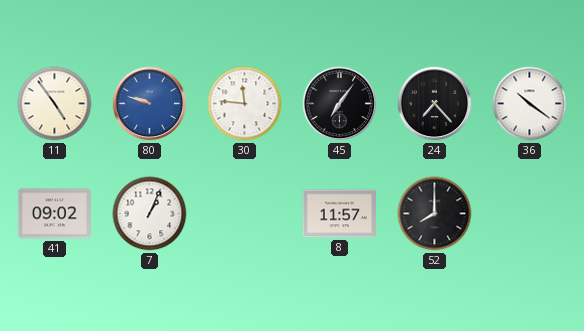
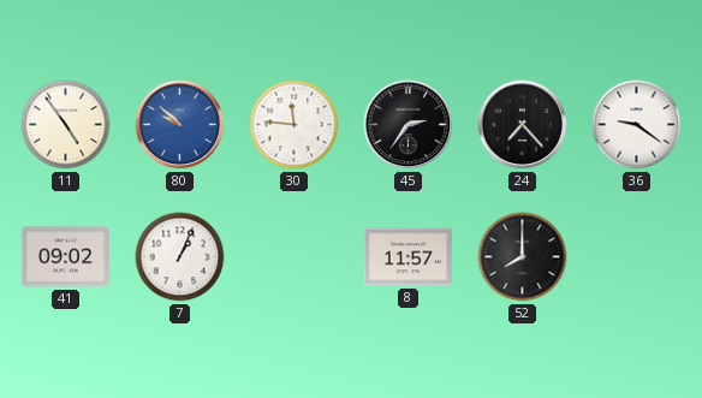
80: 9:48 -> 9:52
45: 7:06 -> 2:36
36: 10:21 -> 9:21
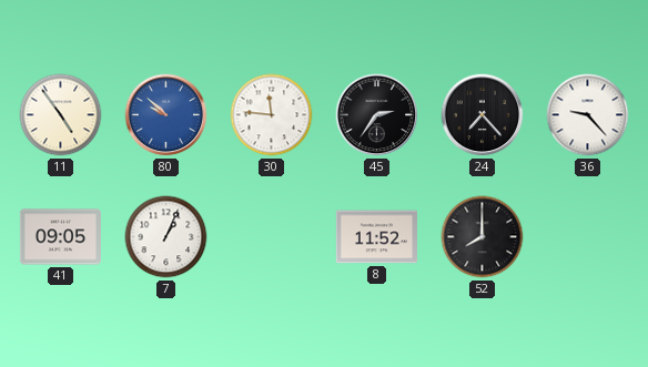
36: 9:21 -> 9:23
41: 09:02 -> 09:05
8: 11:57 -> 11:52
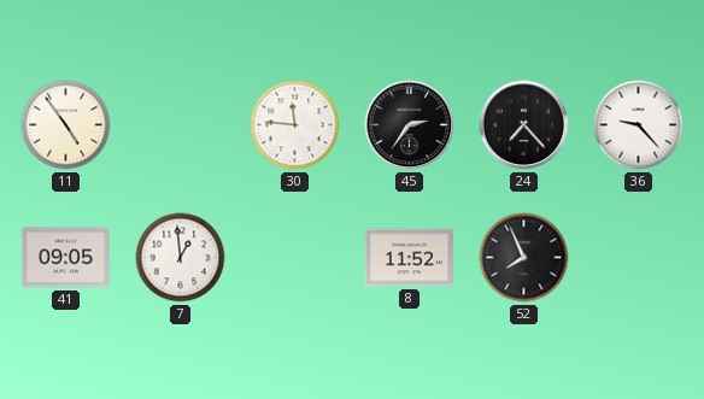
80: 9:52 -> none
7: 1:04 -> 12:59
52: 8:00 -> 7:56
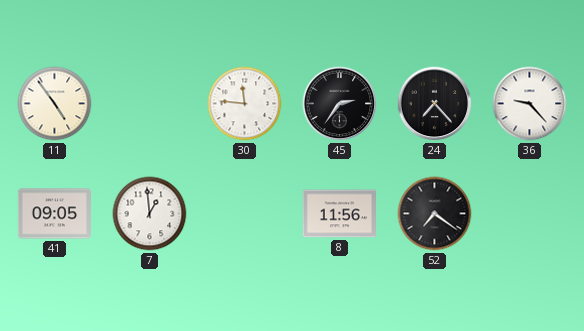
8: 11:52 -> 11:56
52: 7:56 -> 7:21
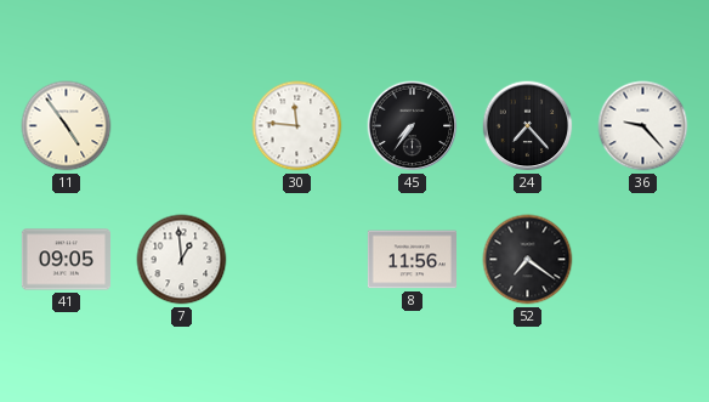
45: 2:36 -> 7:36
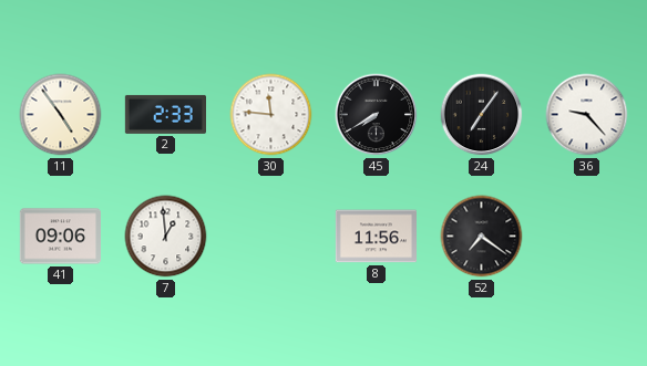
2: none -> 2:33
45: 7:36 -> 7:40
24: 7:23 -> 7:06
41: 09:05 -> 09:06
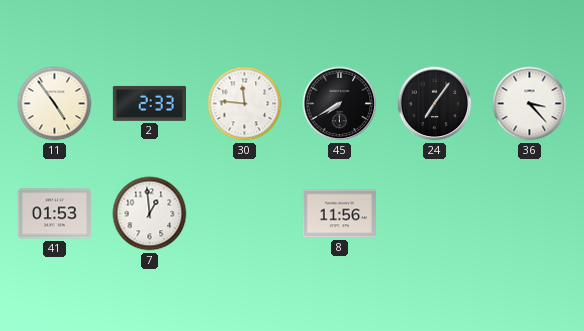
36: 9:23 -> 3:23
41: 09:06 -> 01:53
52: 7:21 -> none
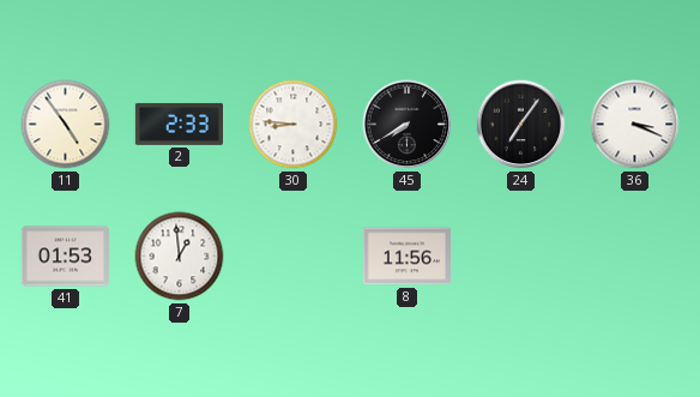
30: 11:46 -> 8:46
36: 3:23 -> 3:19
